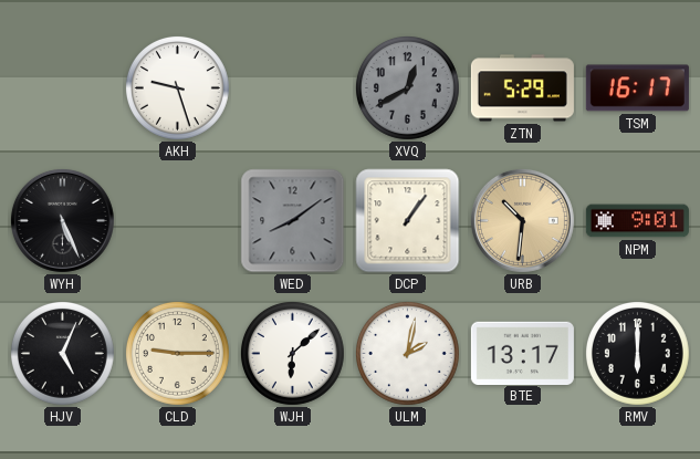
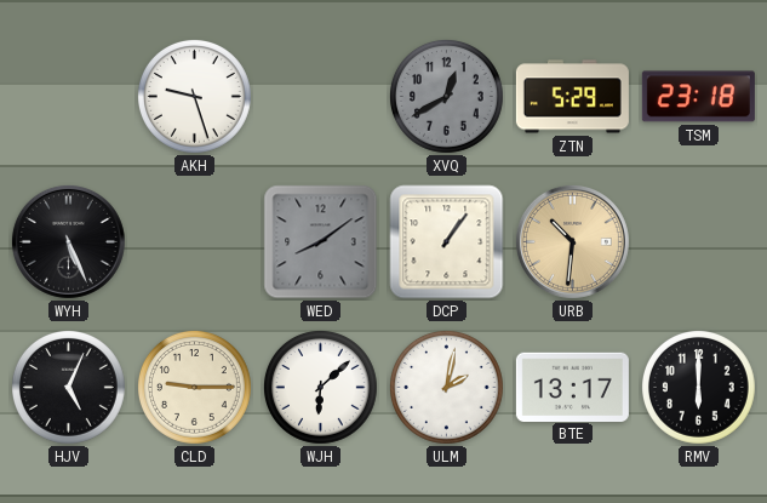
TSM: 16:17 -> 23:18
NPM: 9:01 -> none
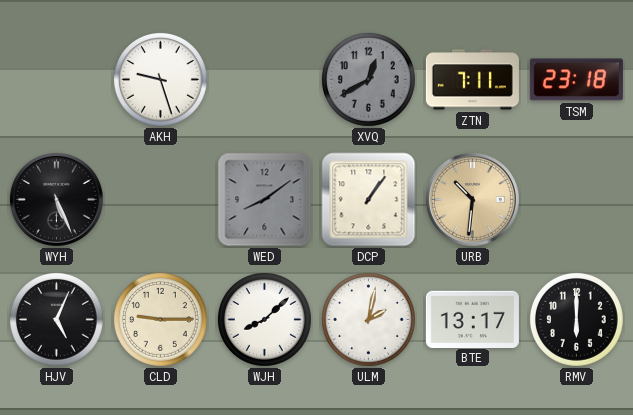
ZTN: 5:29 -> 7:11
WJH: 6:08 -> 8:08
